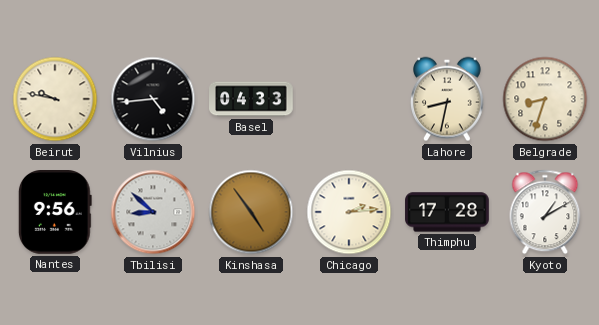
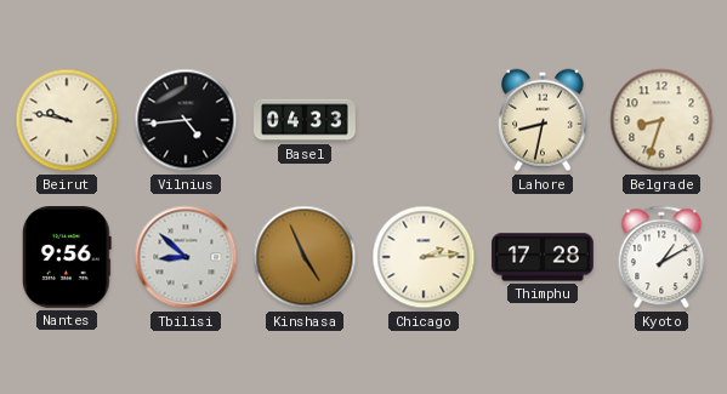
Kinshasa: 4:54 -> 4:56
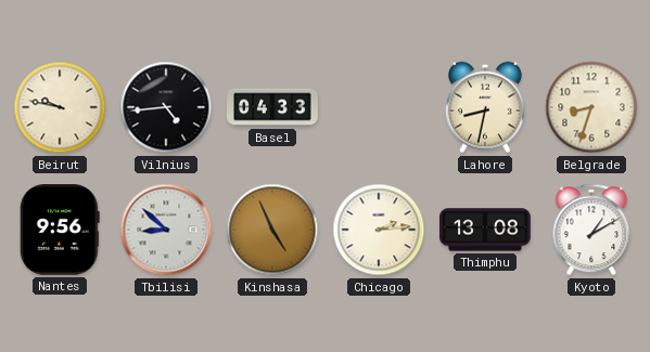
Thimphu: 17:28 -> 13:08
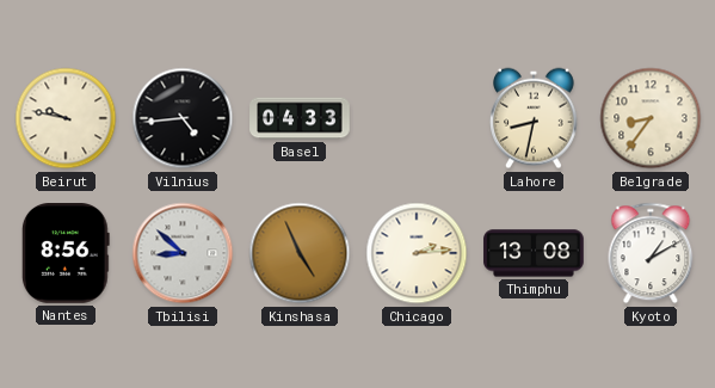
Belgrade: 8:33 -> 8:36
Nantes: 9:56 -> 8:56
